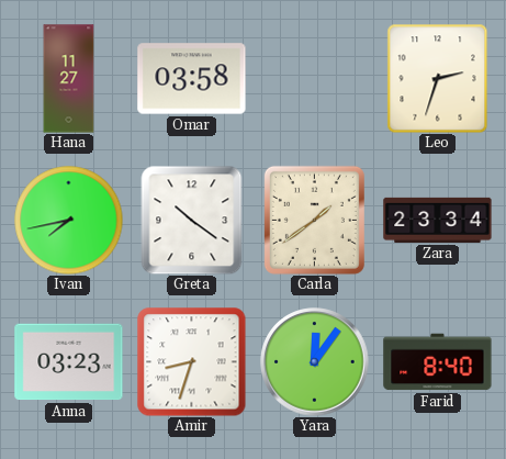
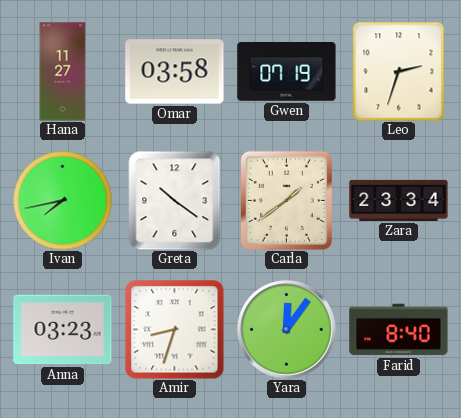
Gwen: none -> 07:19
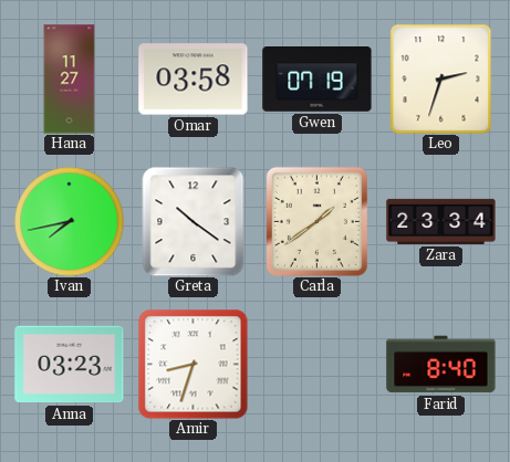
Yara: 12:06 -> none
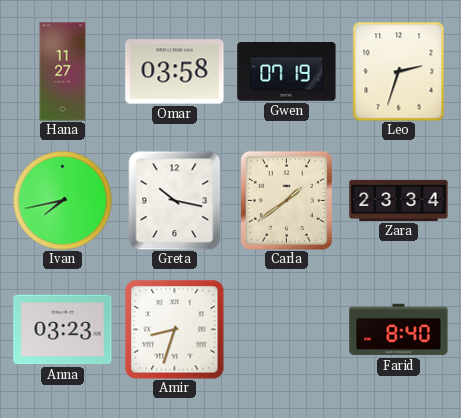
Greta: 10:21 -> 10:17
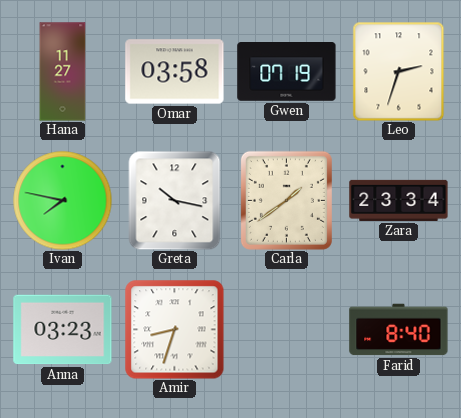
Ivan: 7:43 -> 7:47
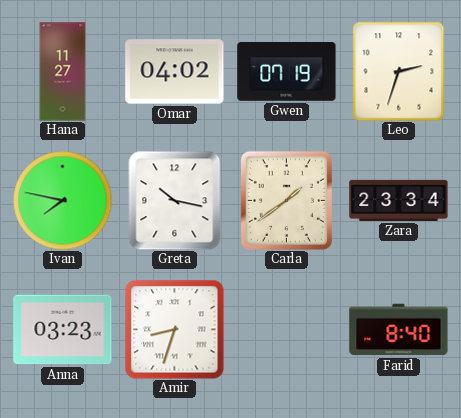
Omar: 03:58 -> 04:02
